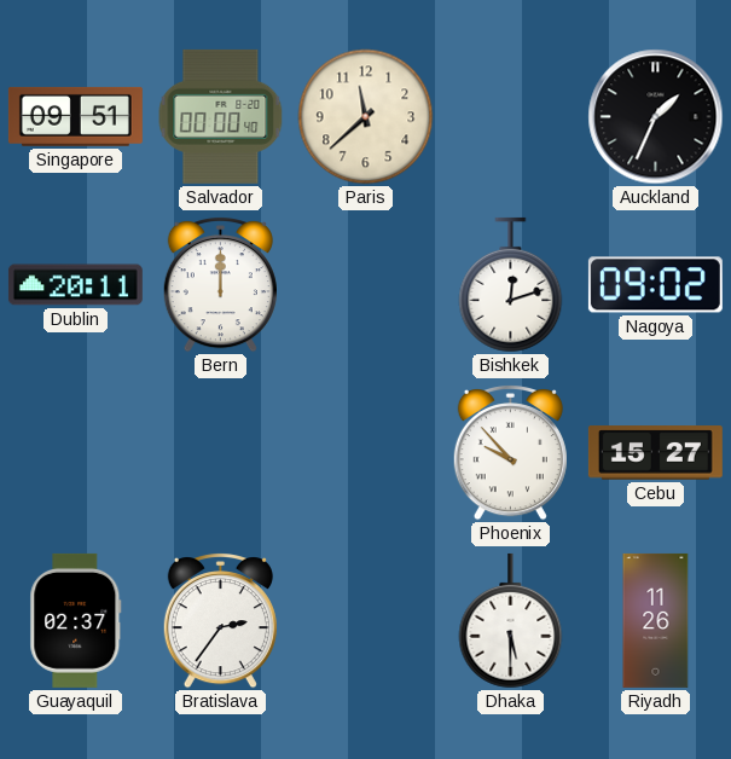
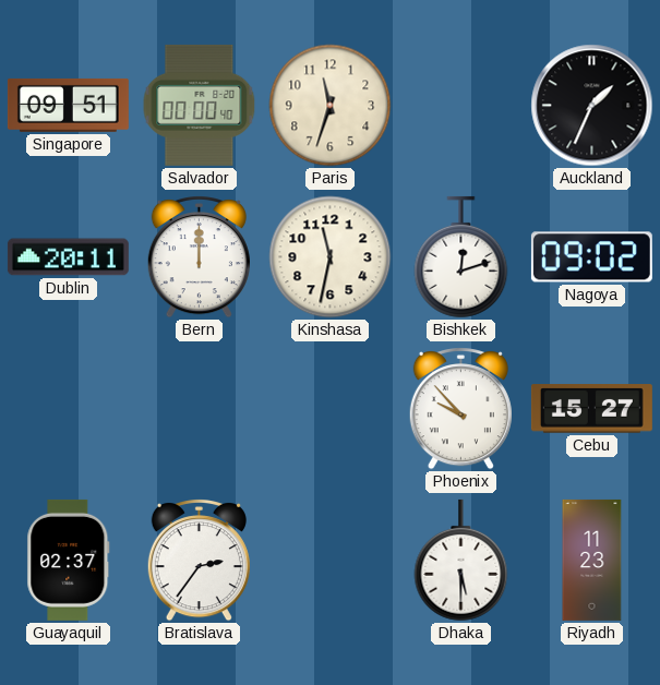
Paris: 11:38 -> 11:33
Kinshasa: none -> 11:32
Riyadh: 11:26 -> 11:23
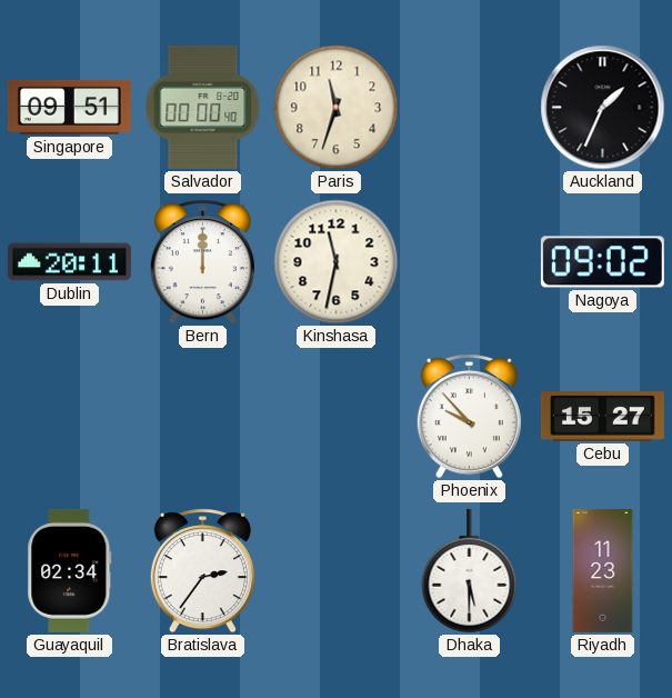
Bishkek: 12:12 -> none
Guayaquil: 02:37 -> 02:34
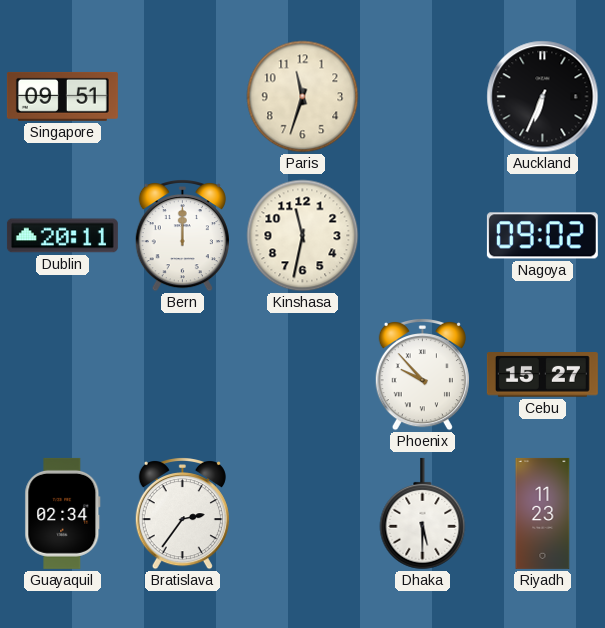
Salvador: 00:00 -> none
Auckland: 1:34 -> 6:34
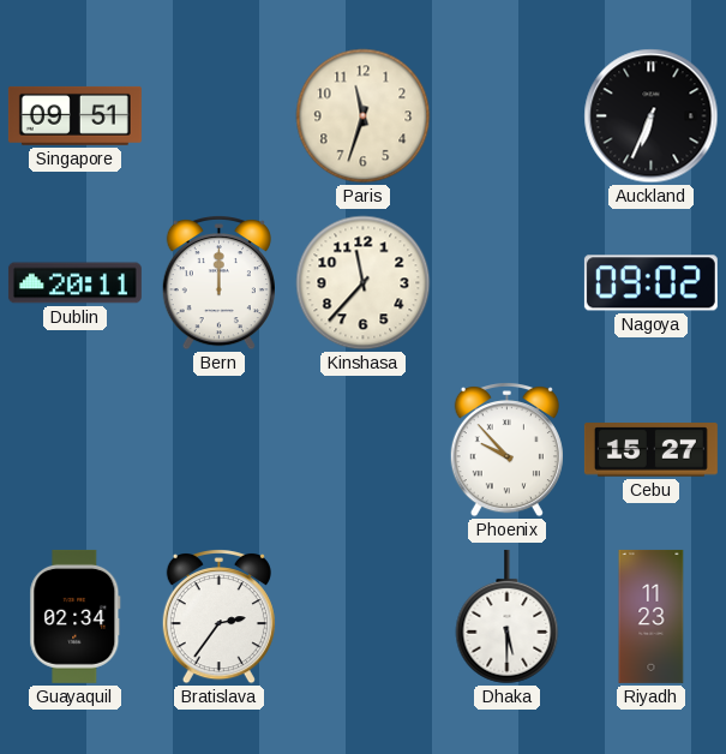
Kinshasa: 11:32 -> 11:37
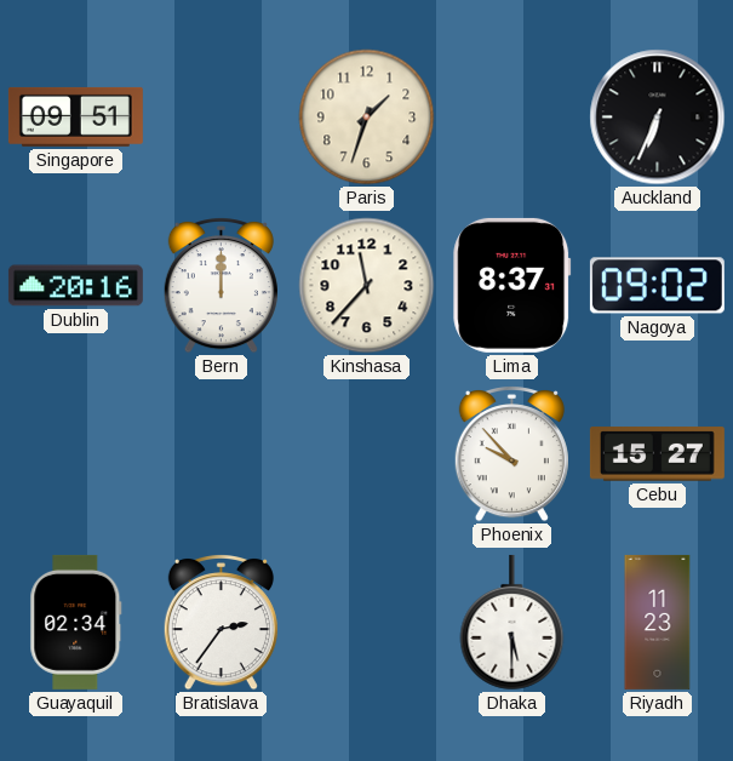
Paris: 11:33 -> 1:33
Dublin: 20:11 -> 20:16
Lima: none -> 8:37
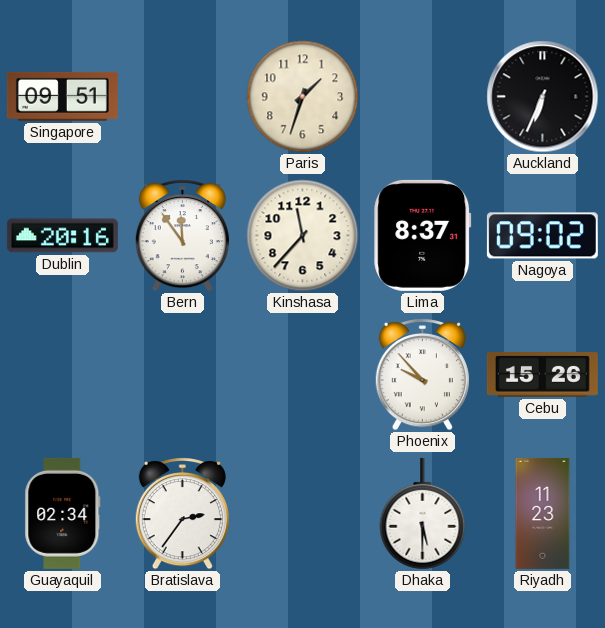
Bern: 12:00 -> 11:54
Cebu: 15:27 -> 15:26
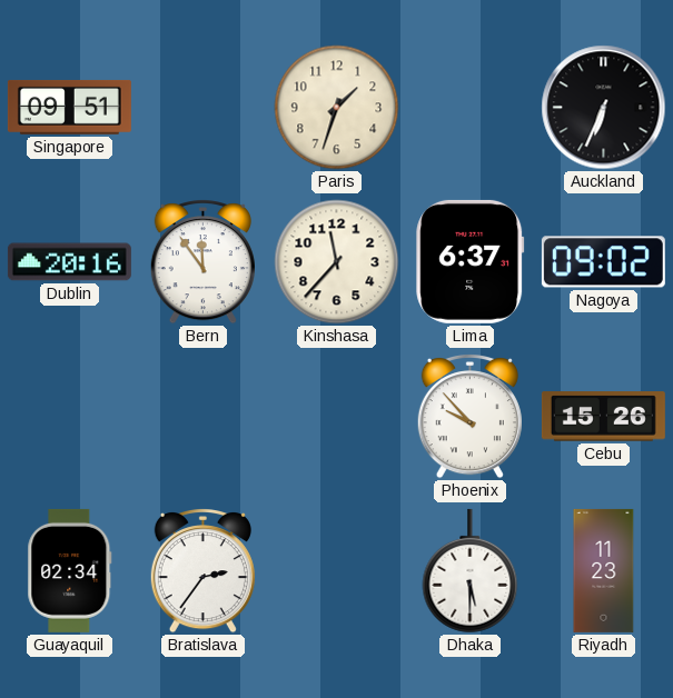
Lima: 8:37 -> 6:37
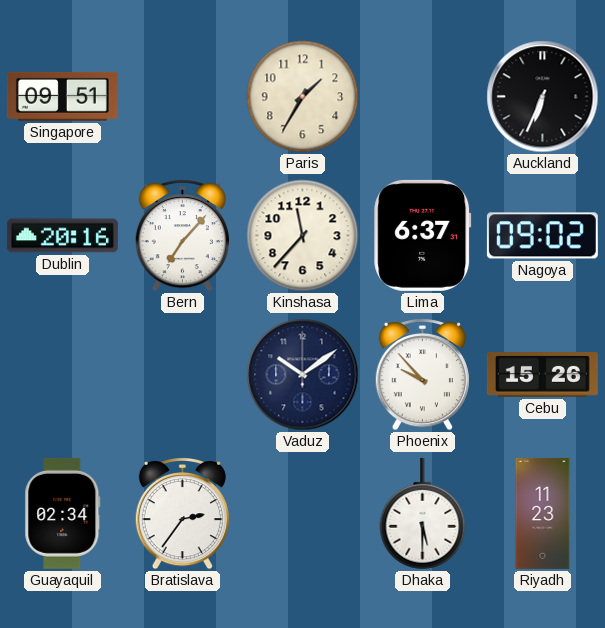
Paris: 1:33 -> 1:35
Bern: 11:54 -> 7:07
Vaduz: none -> 10:09
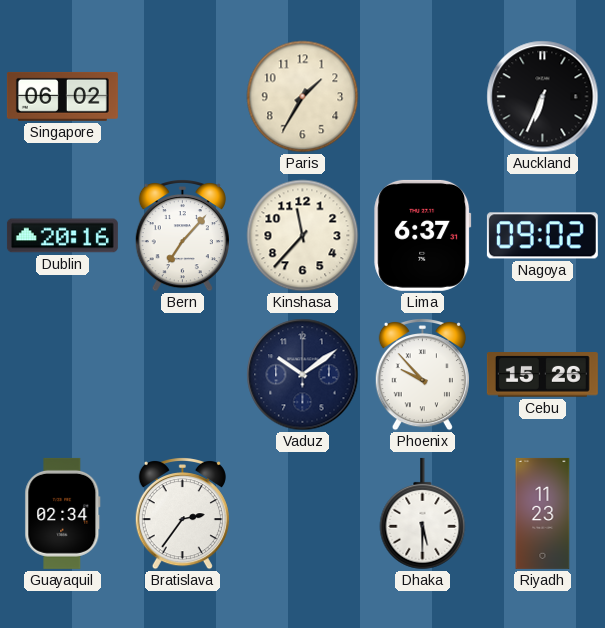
Singapore: 09:51 -> 06:02
